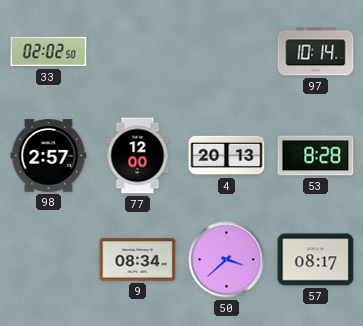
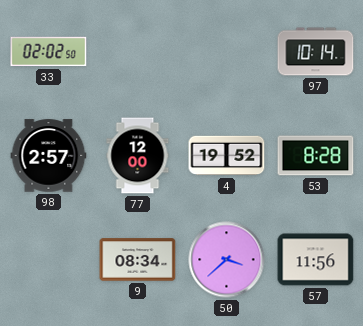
4: 20:13 -> 19:52
57: 08:17 -> 11:56
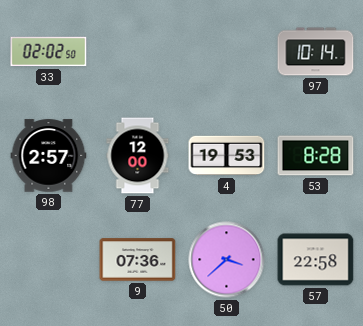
4: 19:52 -> 19:53
9: 08:34 -> 07:36
57: 11:56 -> 22:58
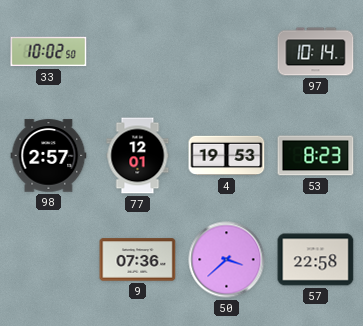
33: 02:02 -> 10:02
77: 12:00 -> 12:01
53: 8:28 -> 8:23
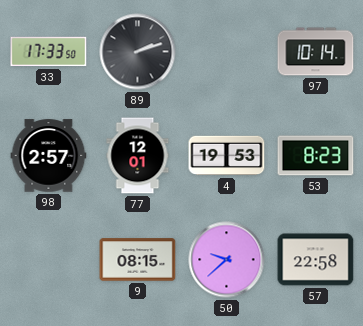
33: 10:02 -> 17:33
89: none -> 2:12
9: 07:36 -> 08:15
50: 3:38 -> 9:38
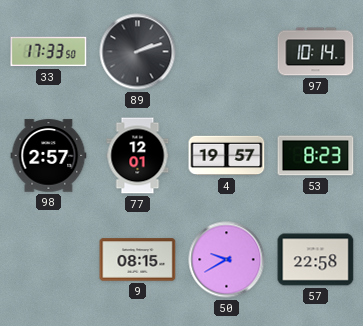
4: 19:53 -> 19:57
50: 9:38 -> 9:40
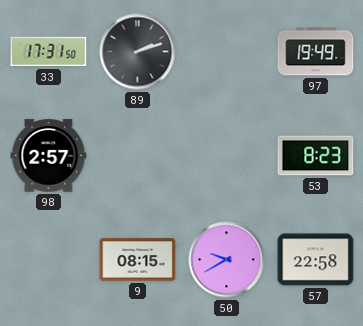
33: 17:33 -> 17:31
97: 10:14 -> 19:49
77: 12:01 -> none
4: 19:57 -> none
